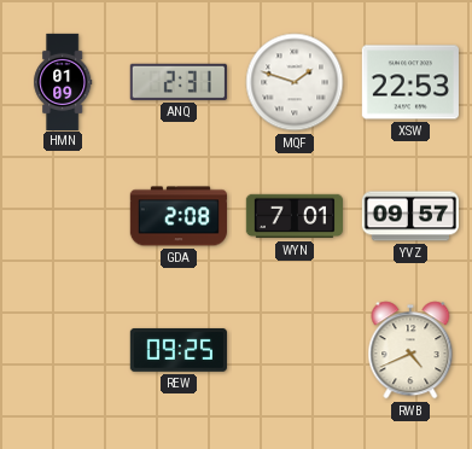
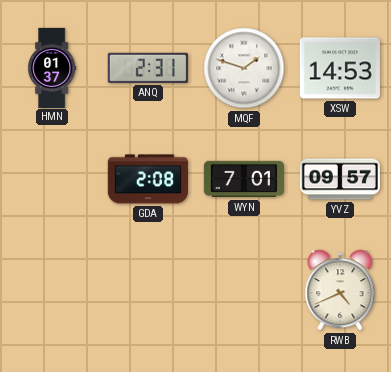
HMN: 01:09 -> 01:37
XSW: 22:53 -> 14:53
REW: 09:25 -> none
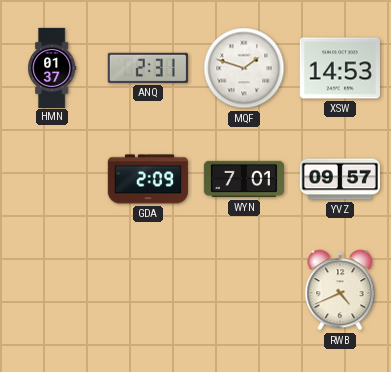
GDA: 2:08 -> 2:09
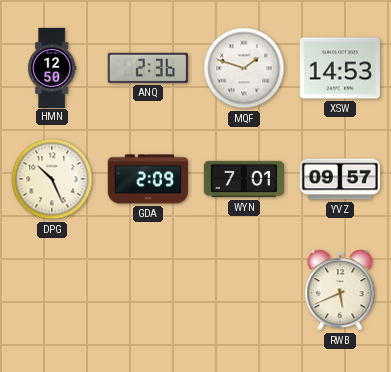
HMN: 01:37 -> 12:50
ANQ: 2:31 -> 2:36
DPG: none -> 10:26
RWB: 4:41 -> 5:41
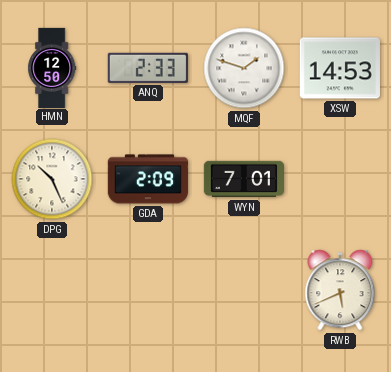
ANQ: 2:36 -> 2:33
YVZ: 09:57 -> none
